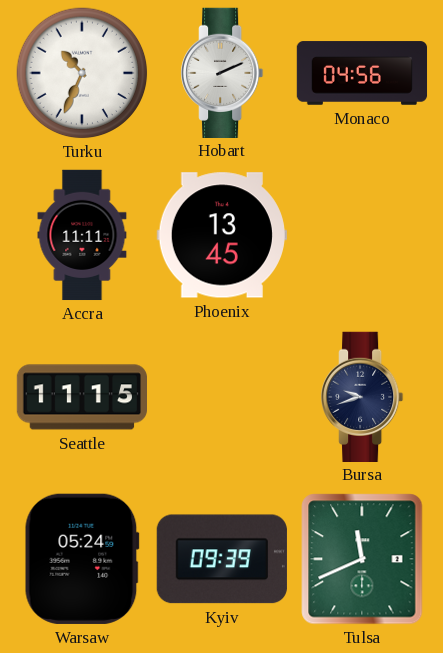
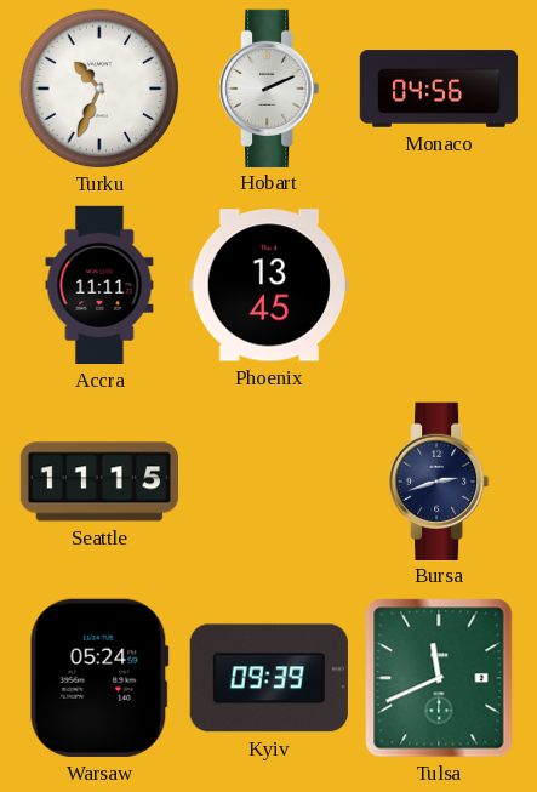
Bursa: 9:42 -> 2:42
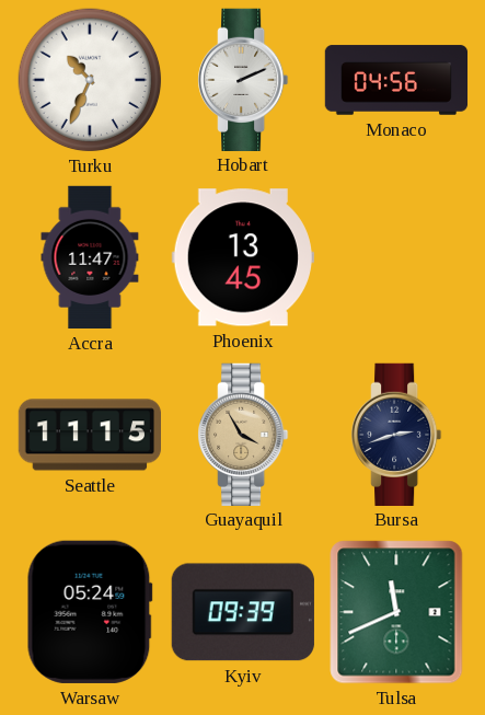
Accra: 11:11 -> 11:47
Guayaquil: none -> 3:55
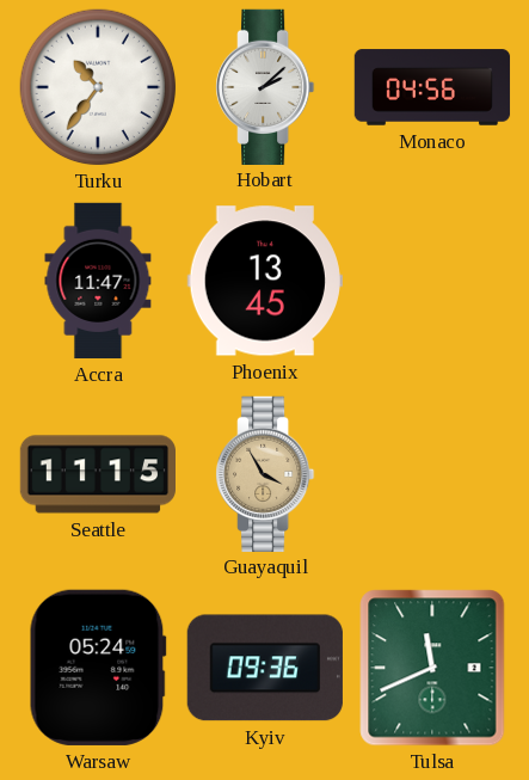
Turku: 10:34 -> 10:36
Hobart: 2:11 -> 2:08
Bursa: 2:42 -> none
Kyiv: 09:39 -> 09:36
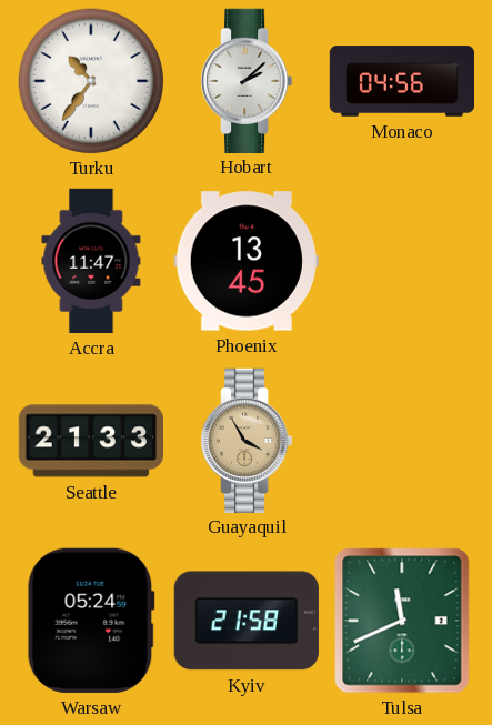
Seattle: 11:15 -> 21:33
Kyiv: 09:36 -> 21:58
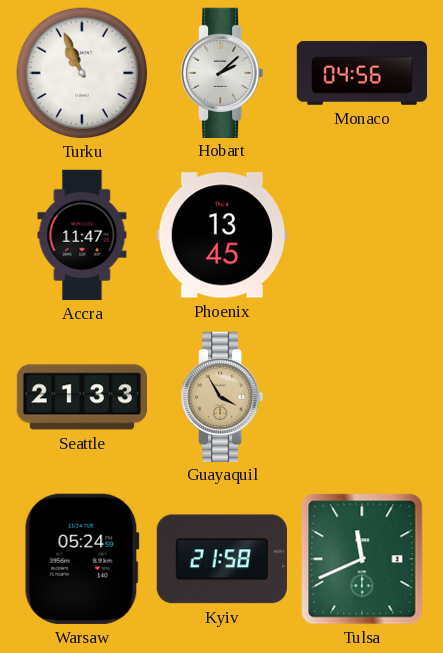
Turku: 10:36 -> 10:56
